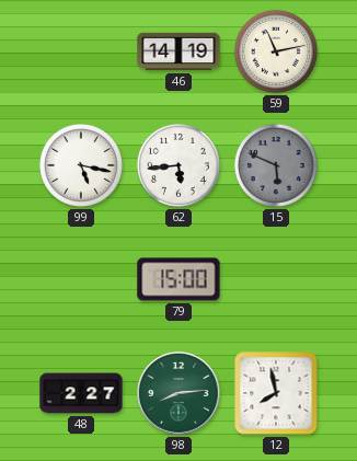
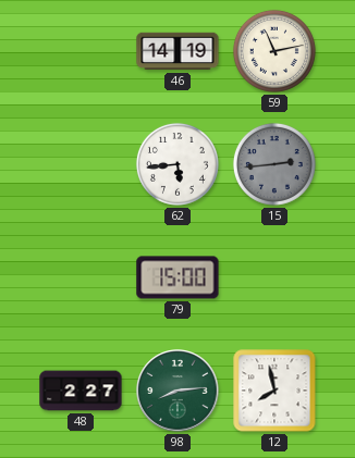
99: 5:17 -> none
15: 5:49 -> 2:44
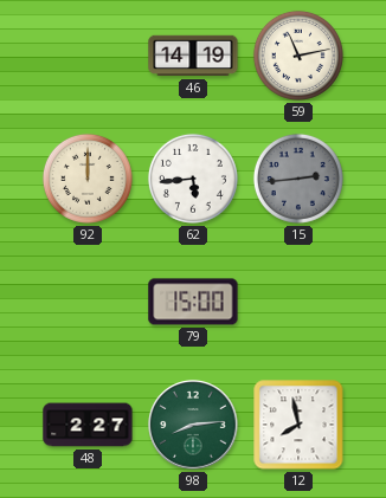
92: none -> 12:00
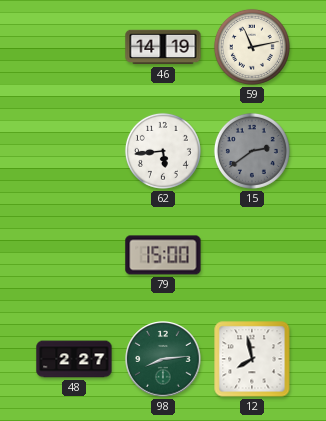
92: 12:00 -> none
15: 2:44 -> 2:39
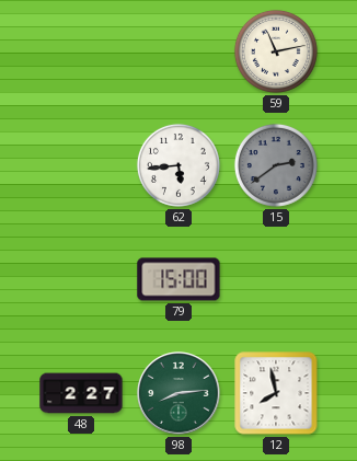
46: 14:19 -> none
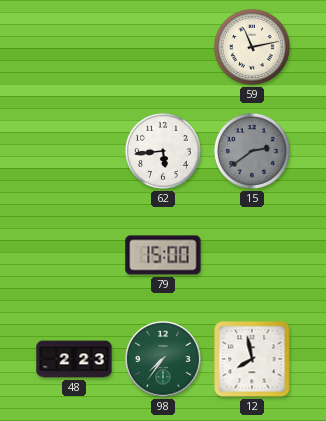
48: 2:27 -> 2:23
98: 8:14 -> 7:36
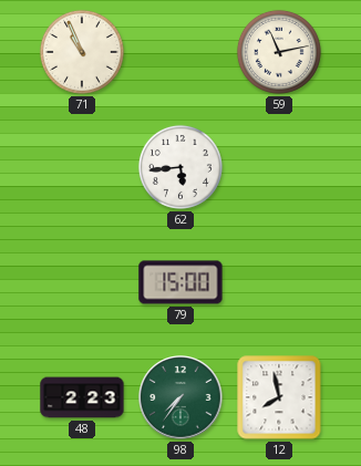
71: none -> 10:56
15: 2:39 -> none
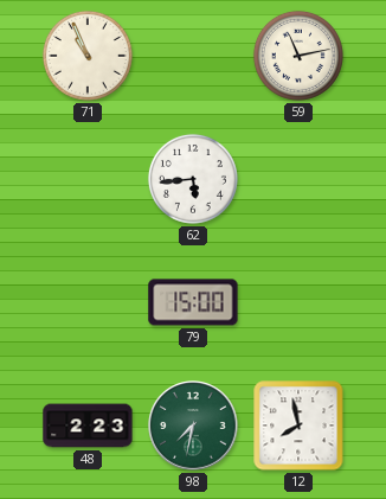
98: 7:36 -> 7:32
